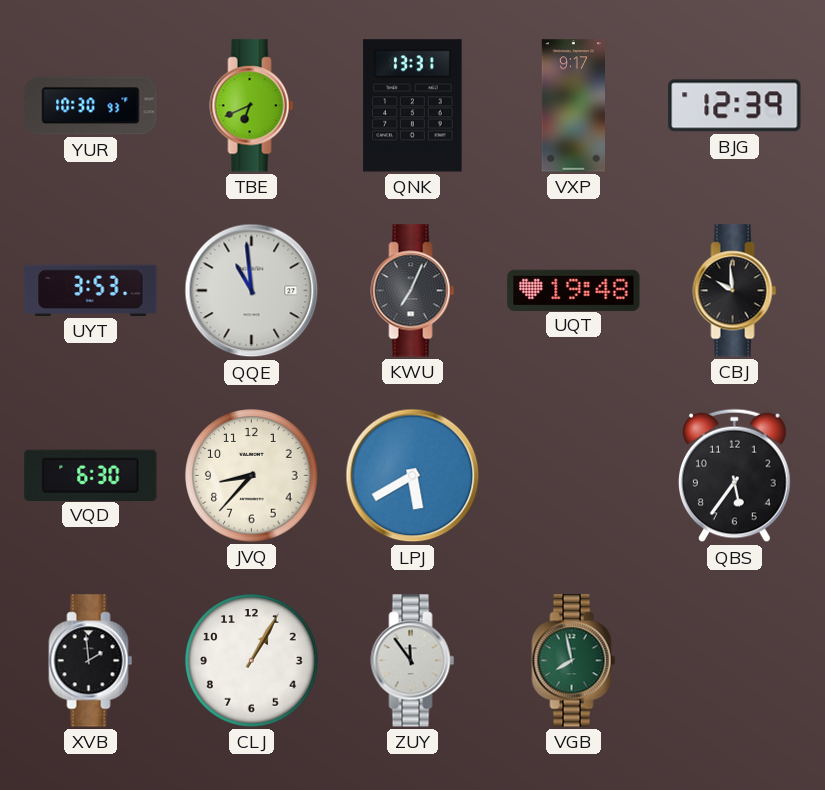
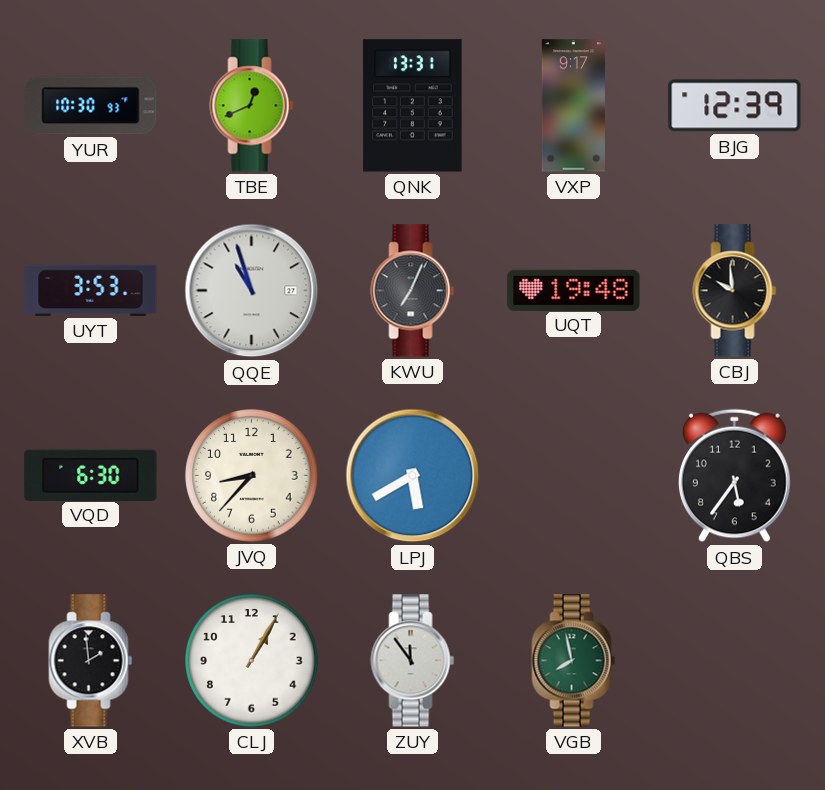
TBE: 6:41 -> 12:41
QQE: 10:59 -> 10:57
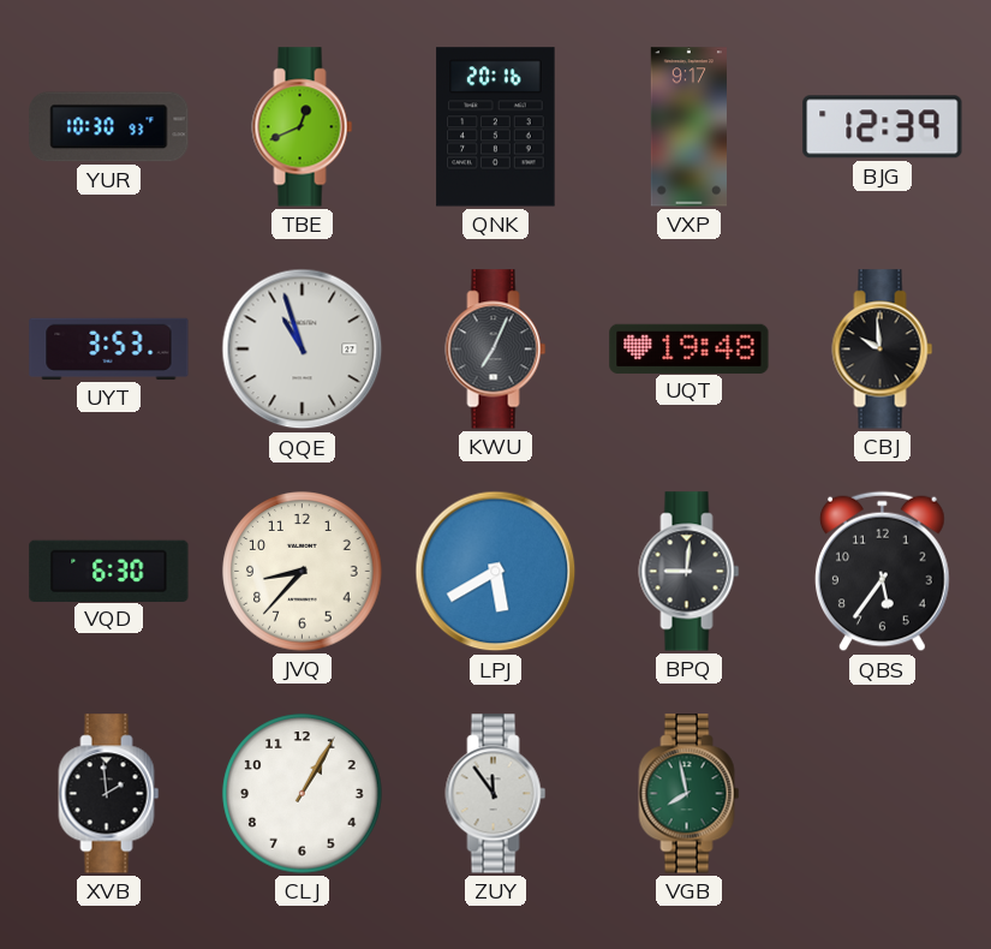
QNK: 13:31 -> 20:16
BPQ: none -> 9:01
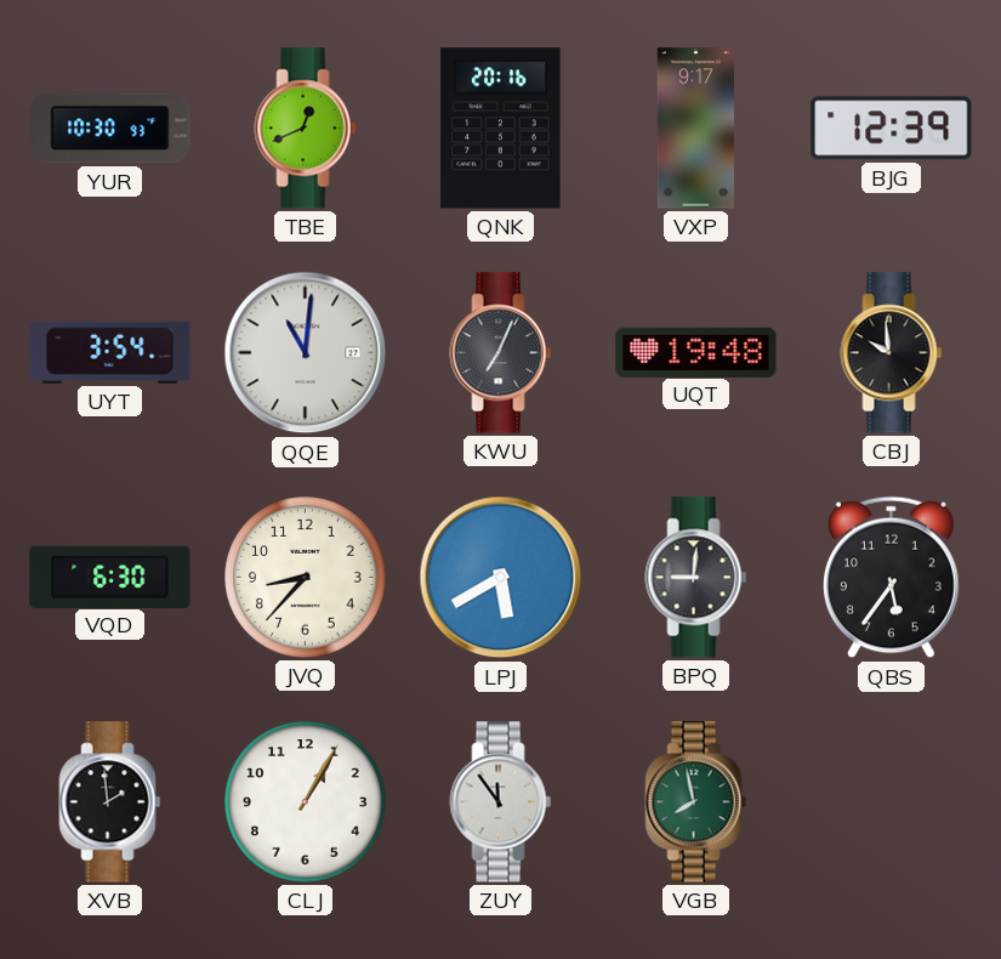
UYT: 3:53 -> 3:54
QQE: 10:57 -> 11:01
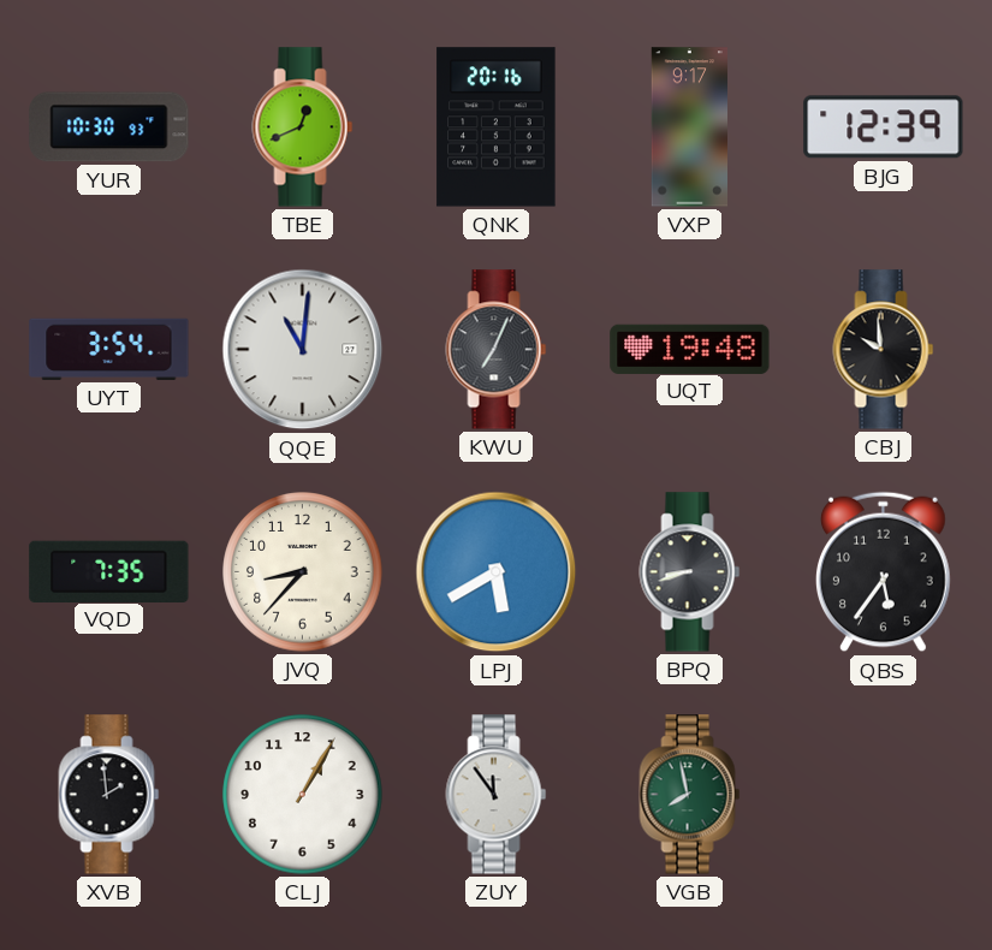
VQD: 6:30 -> 7:35
BPQ: 9:01 -> 8:42
